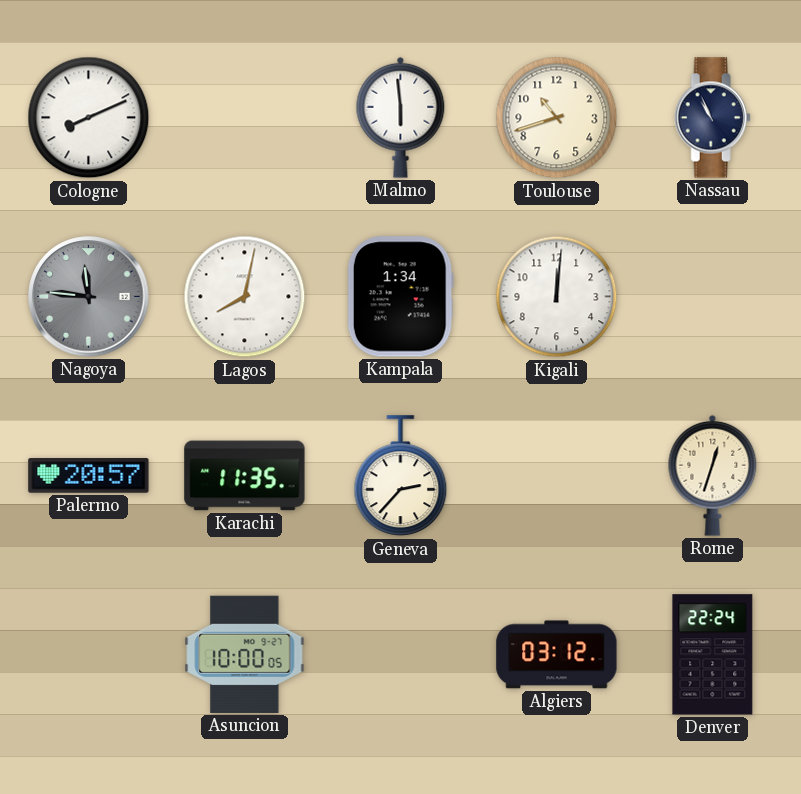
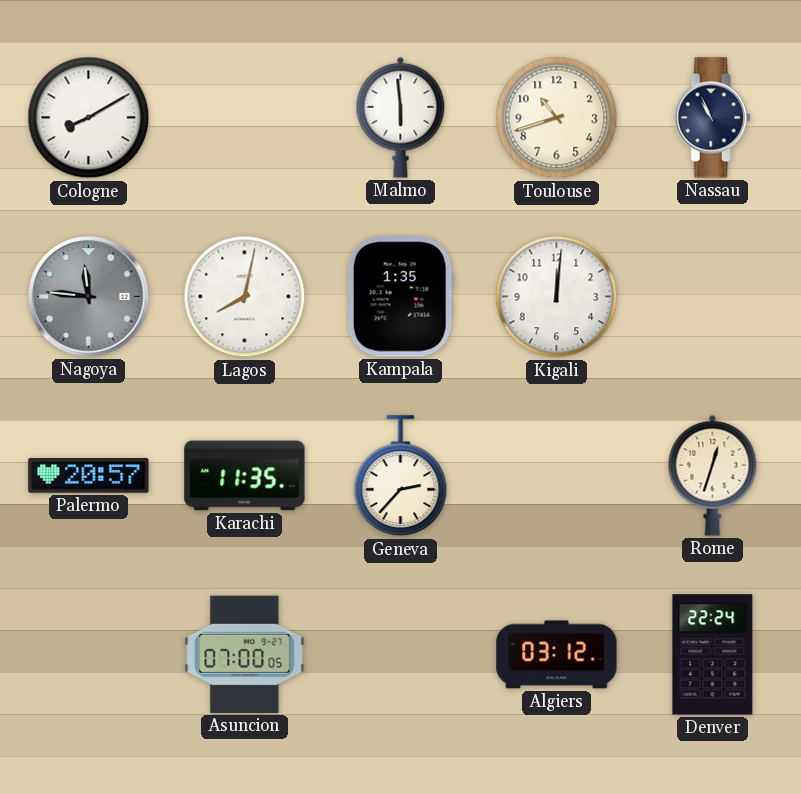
Cologne: 8:11 -> 8:10
Kampala: 1:34 -> 1:35
Asuncion: 10:00 -> 07:00
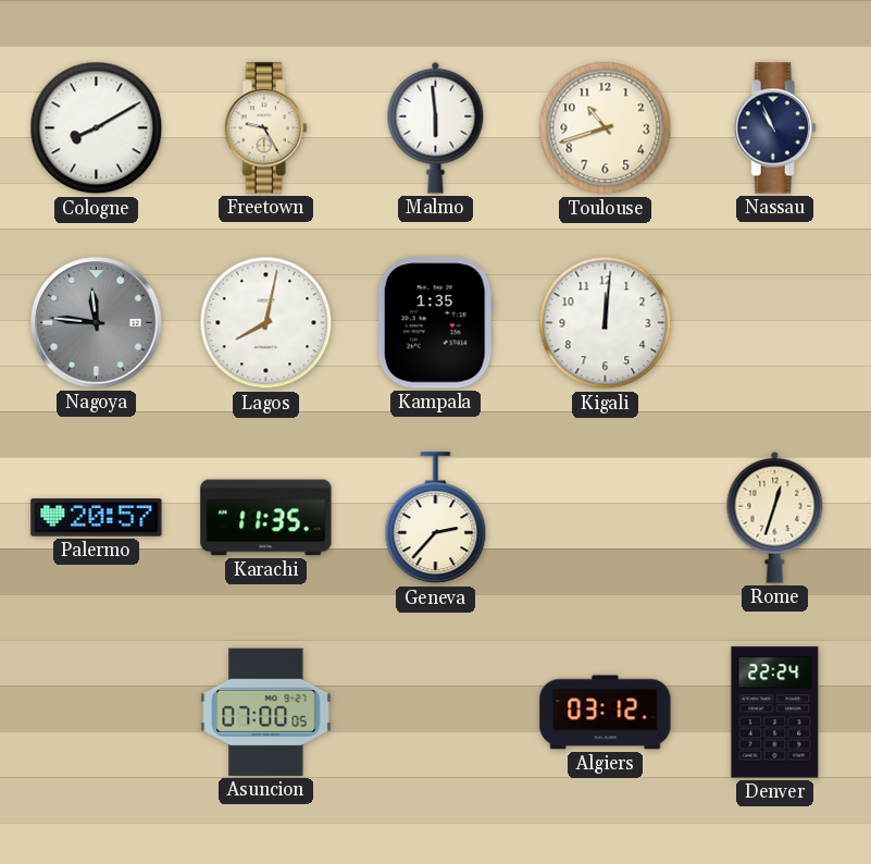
Freetown: none -> 9:25
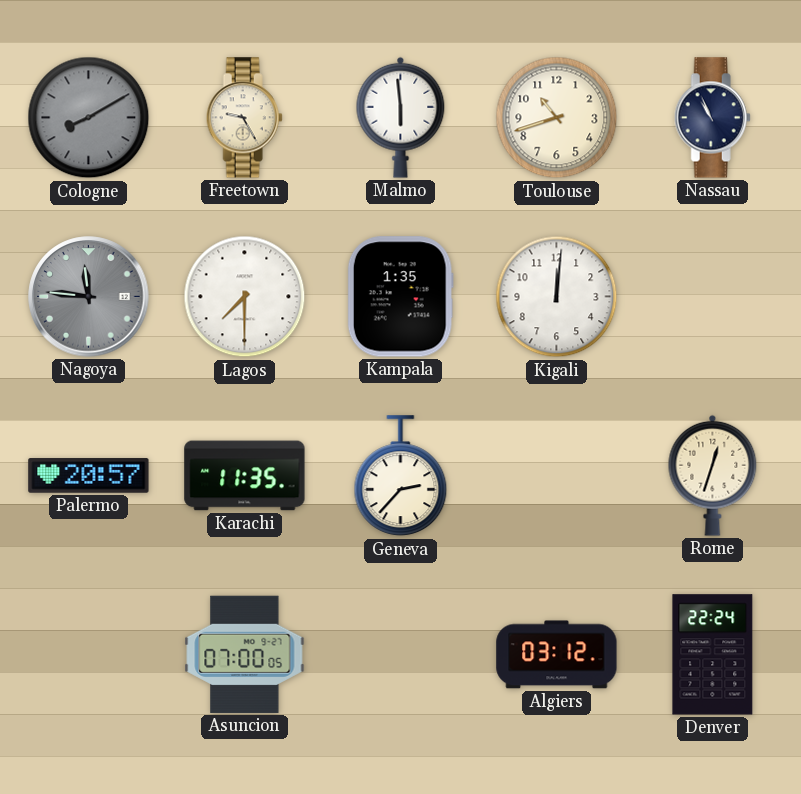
Cologne dial: white -> grey
Lagos: 8:02 -> 7:30
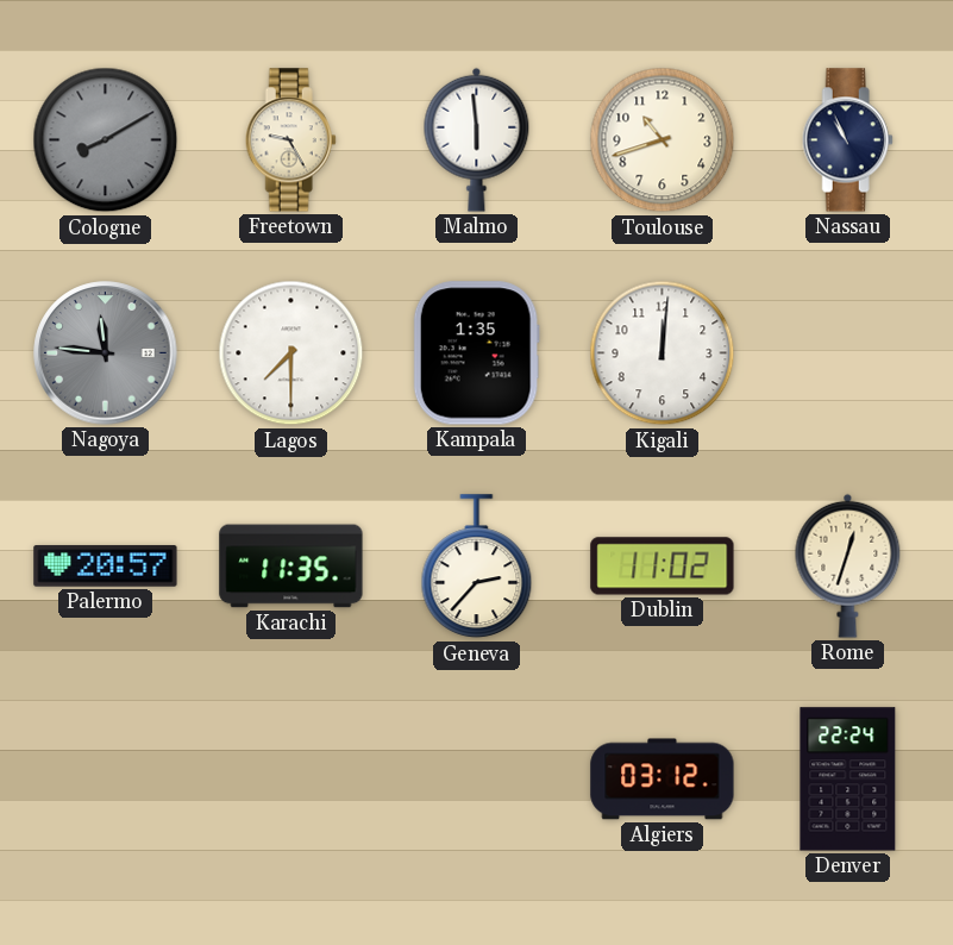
Dublin: none -> 11:02
Asuncion: 07:00 -> none
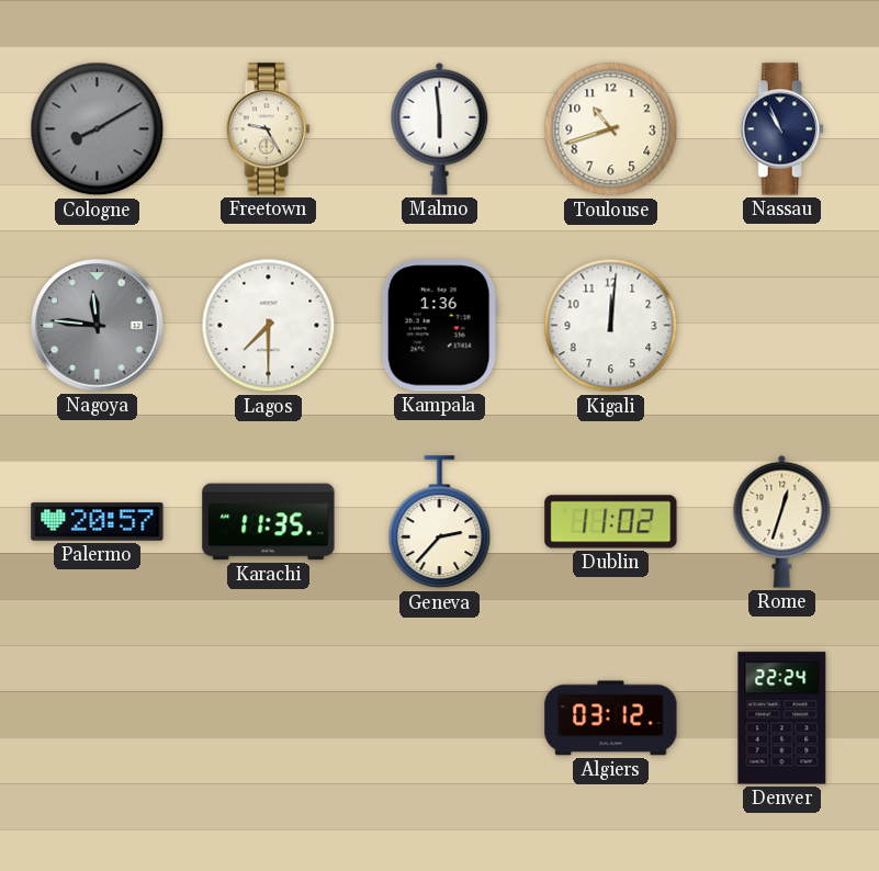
Kampala: 1:35 -> 1:36
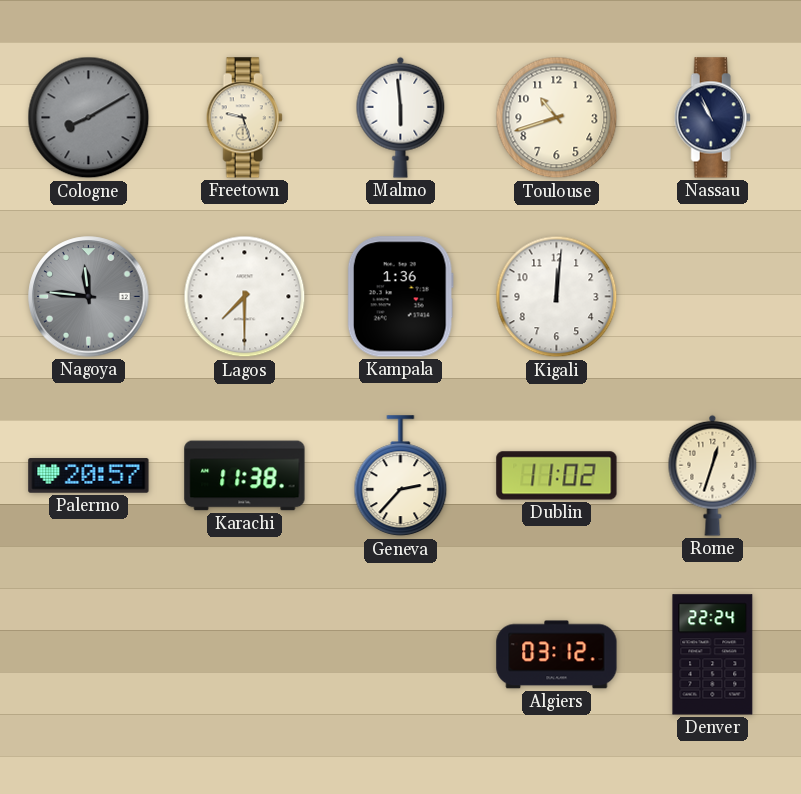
Freetown: 9:25 -> 9:27
Karachi: 11:35 -> 11:38
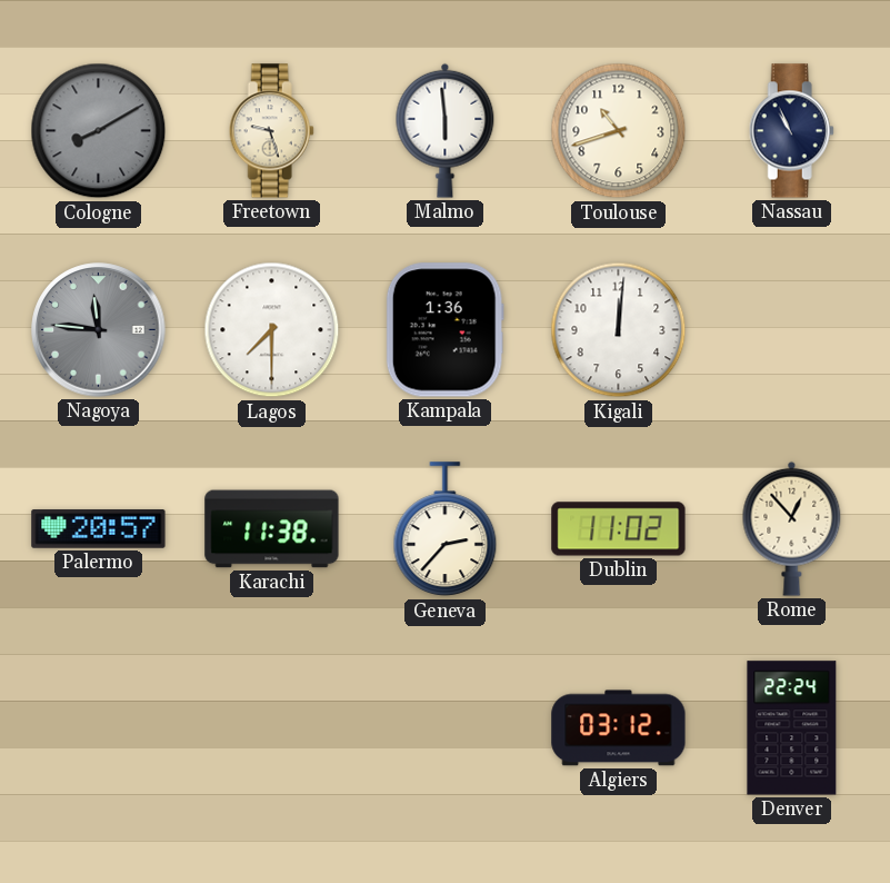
Rome: 12:33 -> 12:53
